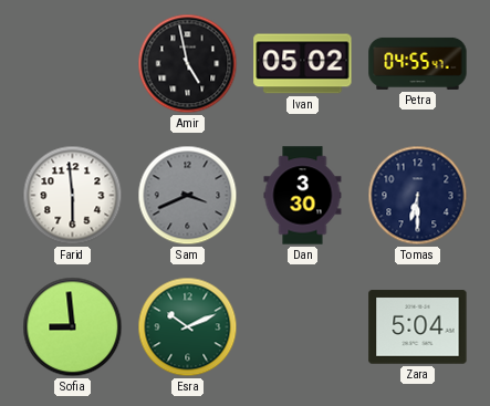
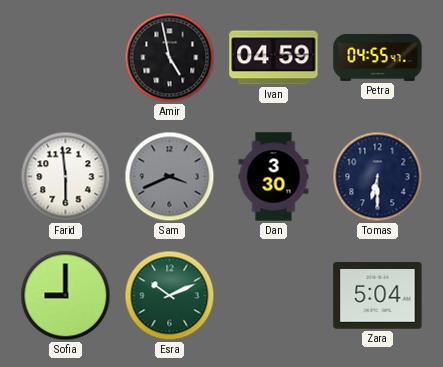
Ivan: 05:02 -> 04:59
Sofia: 8:59 -> 9:00
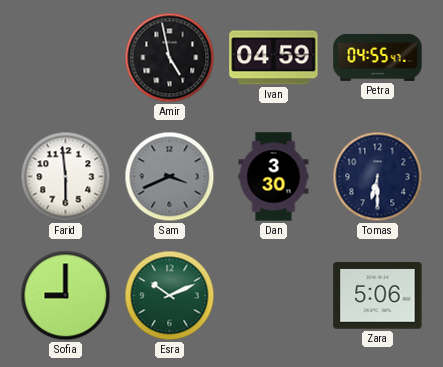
Zara: 5:04 -> 5:06
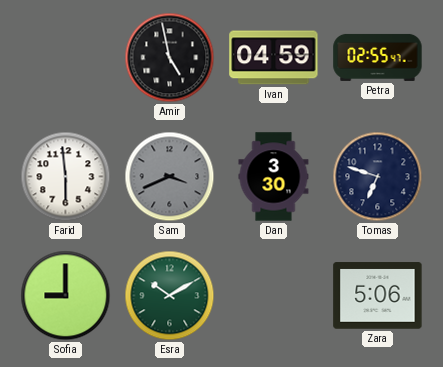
Petra: 04:55 -> 02:55
Tomas: 6:30 -> 6:48
Esra: 10:11 -> 10:10
